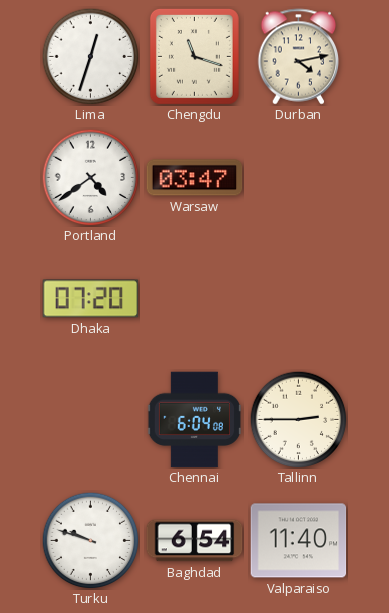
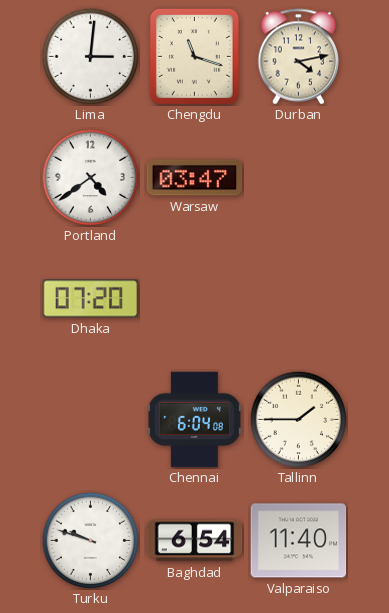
Lima: 12:33 -> 3:01
Tallinn: 2:45 -> 1:45
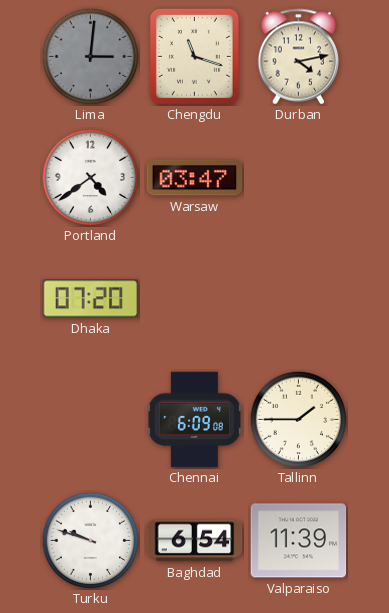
Lima dial: white -> grey
Chennai: 6:04 -> 6:09
Valparaiso: 11:40 -> 11:39
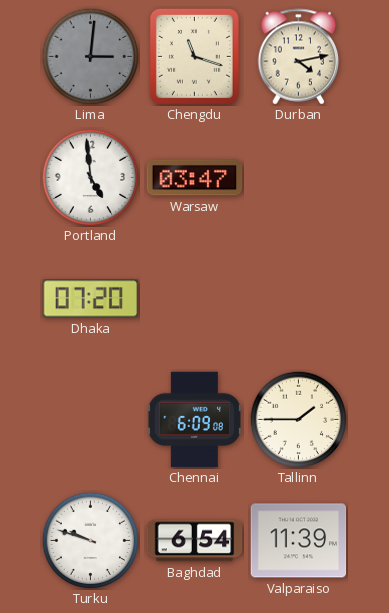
Portland: 4:39 -> 4:59
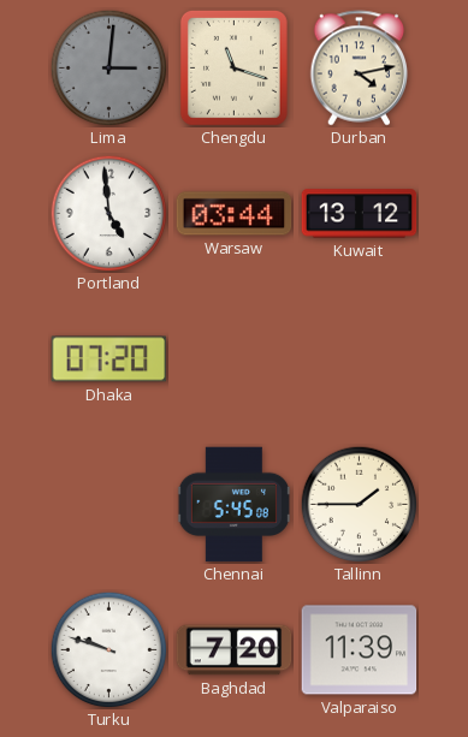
Warsaw: 03:47 -> 03:44
Kuwait: none -> 13:12
Chennai: 6:09 -> 5:45
Baghdad: 6:54 -> 7:20
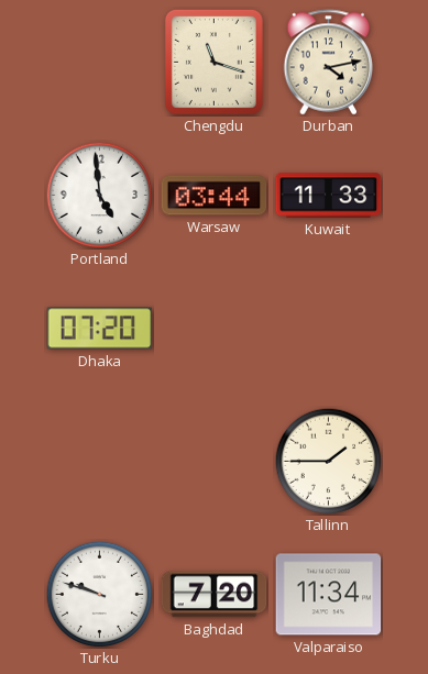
Lima: 3:01 -> none
Kuwait: 13:12 -> 11:33
Chennai: 5:45 -> none
Valparaiso: 11:39 -> 11:34
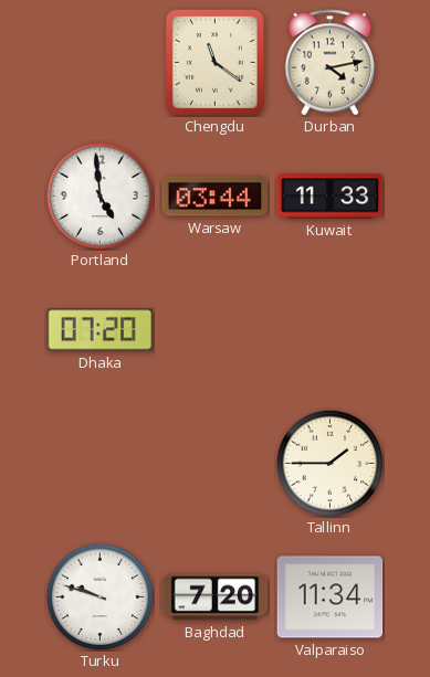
Chengdu: 11:18 -> 11:21
